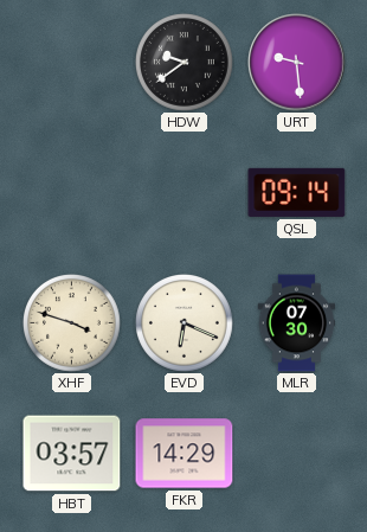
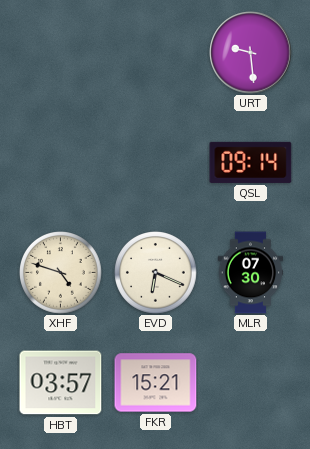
HDW: 9:39 -> none
XHF: 3:48 -> 4:48
FKR: 14:29 -> 15:21
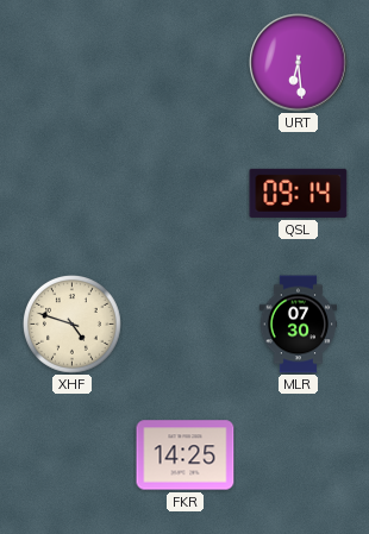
URT: 9:29 -> 6:29
EVD: 6:19 -> none
HBT: 03:57 -> none
FKR: 15:21 -> 14:25
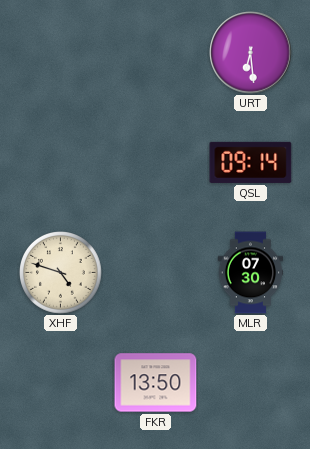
FKR: 14:25 -> 13:50
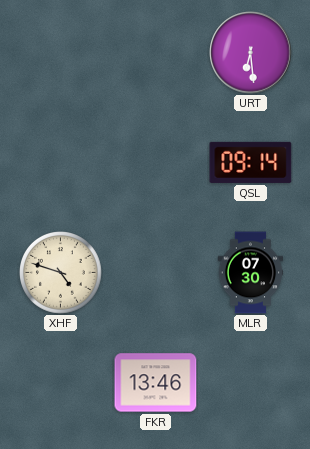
FKR: 13:50 -> 13:46
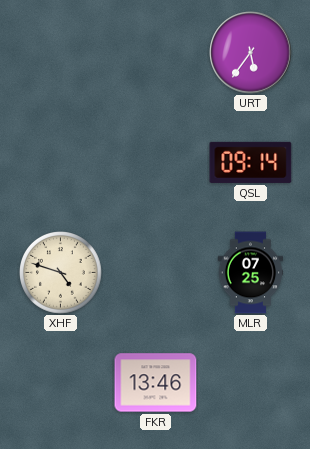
URT: 6:29 -> 5:36
MLR: 07:30 -> 07:25
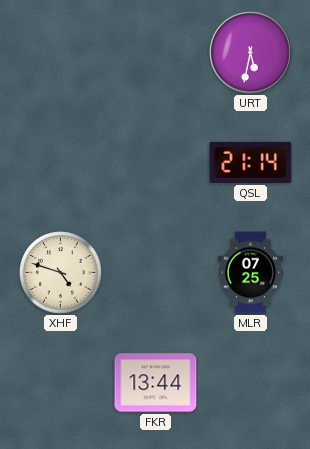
URT: 5:36 -> 5:32
QSL: 09:14 -> 21:14
FKR: 13:46 -> 13:44
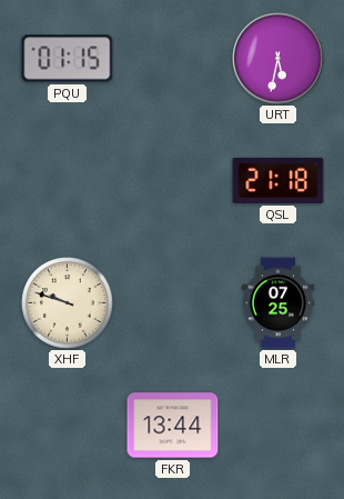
PQU: none -> 01:15
QSL: 21:14 -> 21:18
XHF: 4:48 -> 9:48
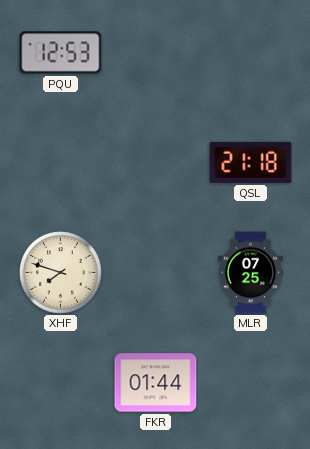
PQU: 01:15 -> 12:53
URT: 5:32 -> none
XHF: 9:48 -> 7:48
FKR: 13:44 -> 01:44
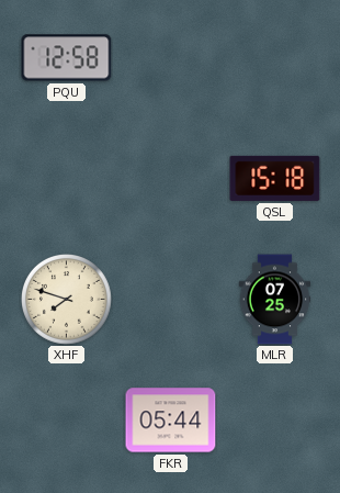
PQU: 12:53 -> 12:58
QSL: 21:18 -> 15:18
FKR: 01:44 -> 05:44
